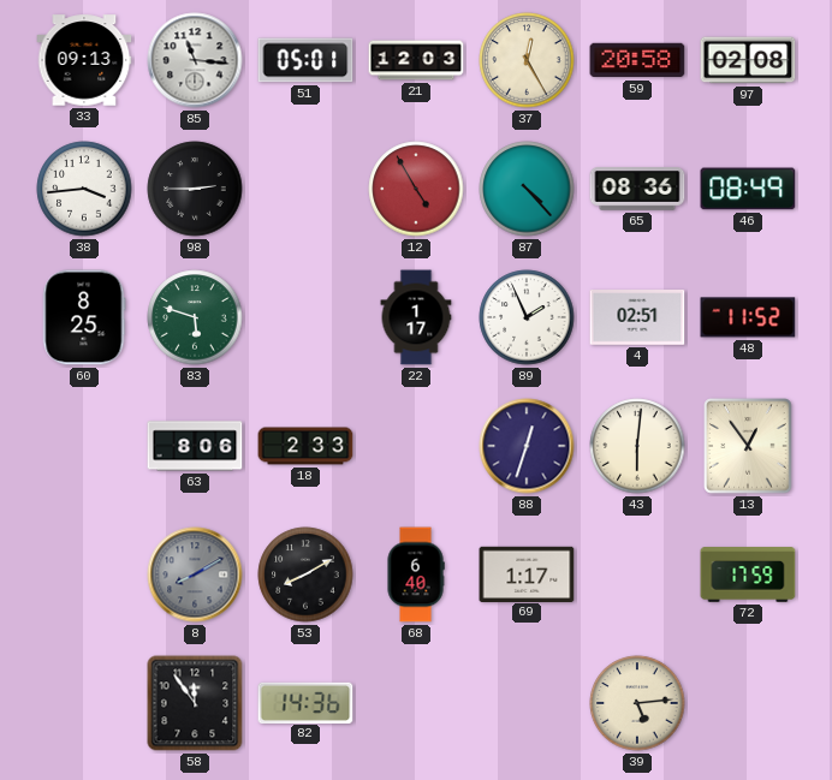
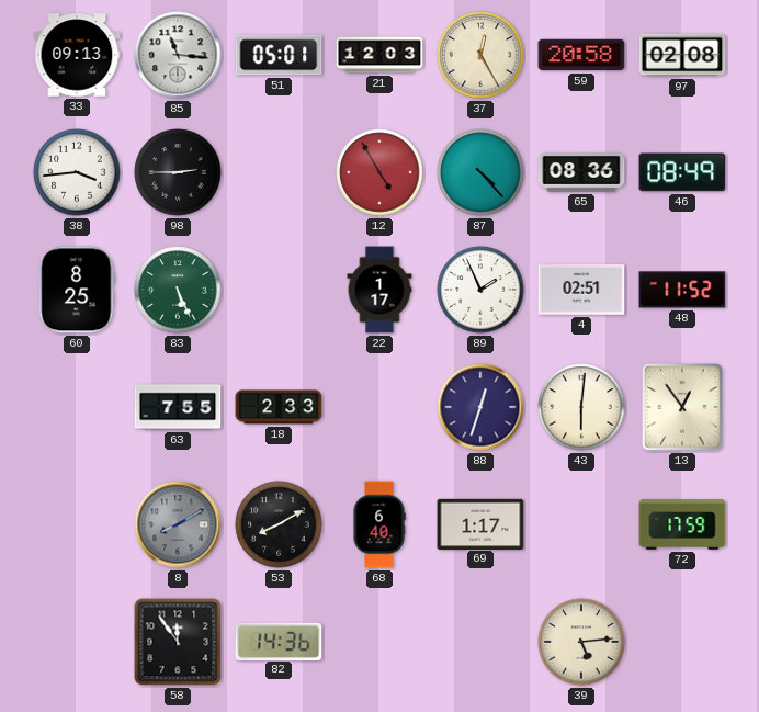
83: 5:48 -> 5:26
63: 8:06 -> 7:55
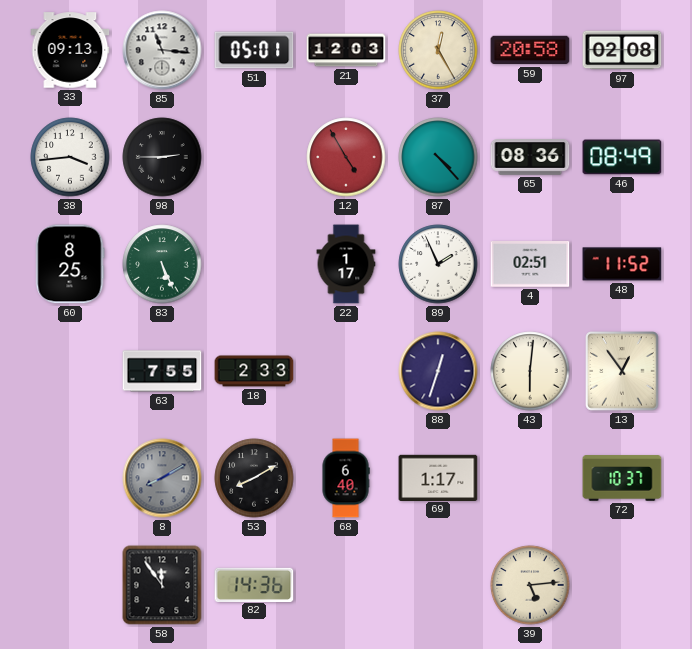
72: 17:59 -> 10:37
